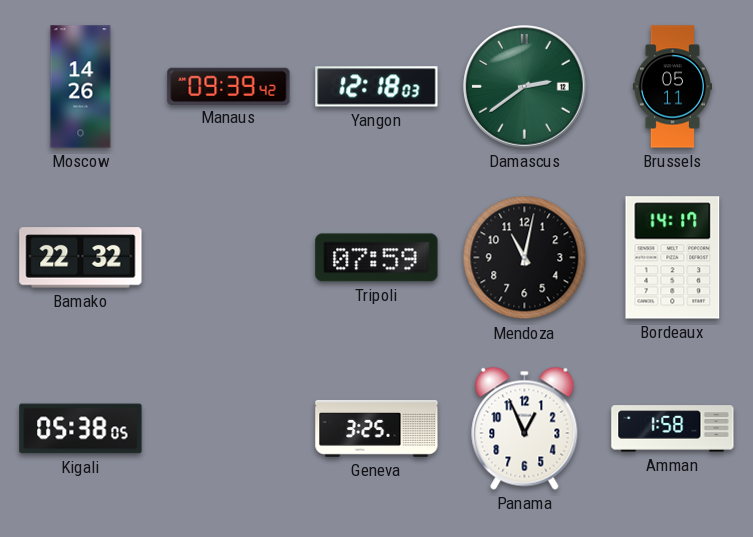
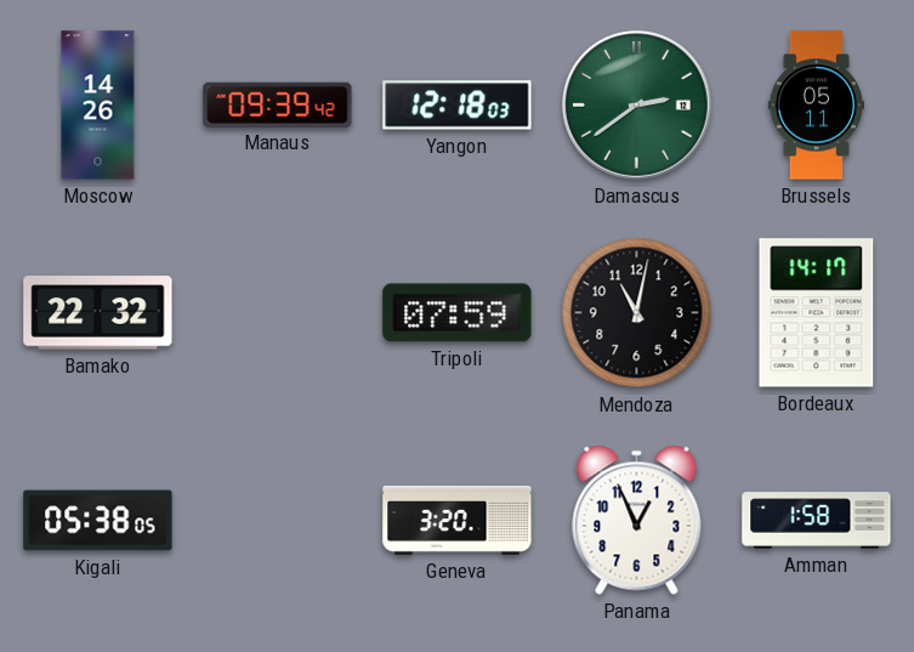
Geneva: 3:25 -> 3:20
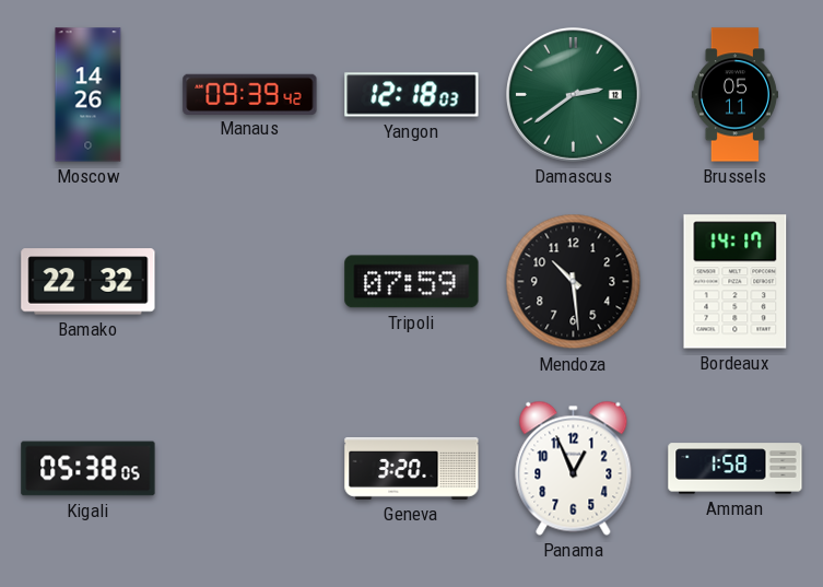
Mendoza: 11:02 -> 10:29
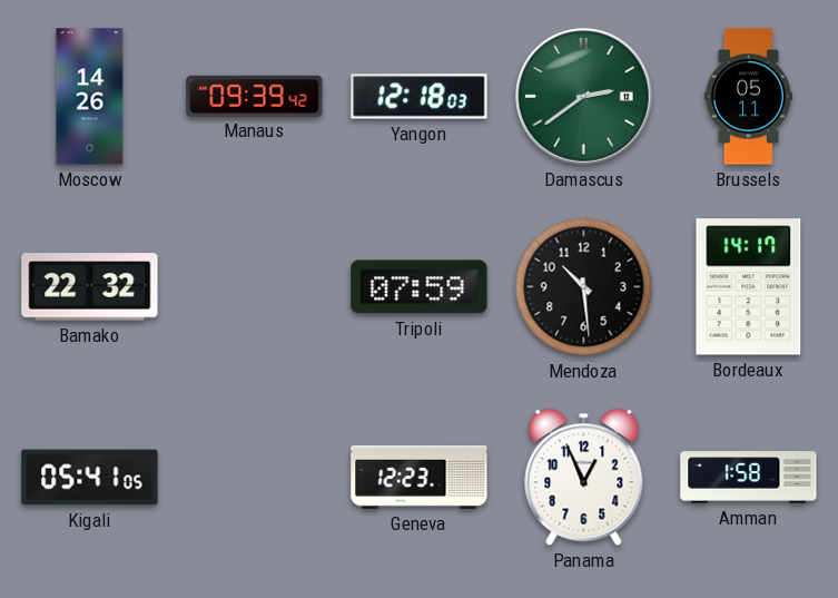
Kigali: 05:38 -> 05:41
Geneva: 3:20 -> 12:23
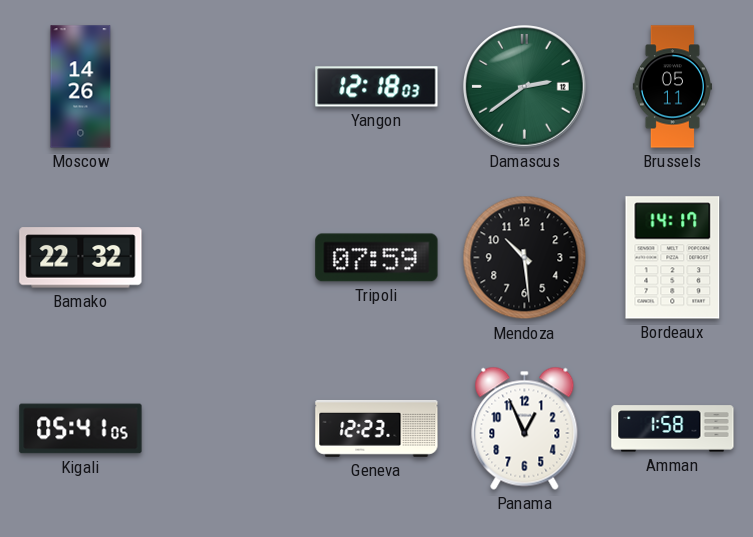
Manaus: 09:39 -> none
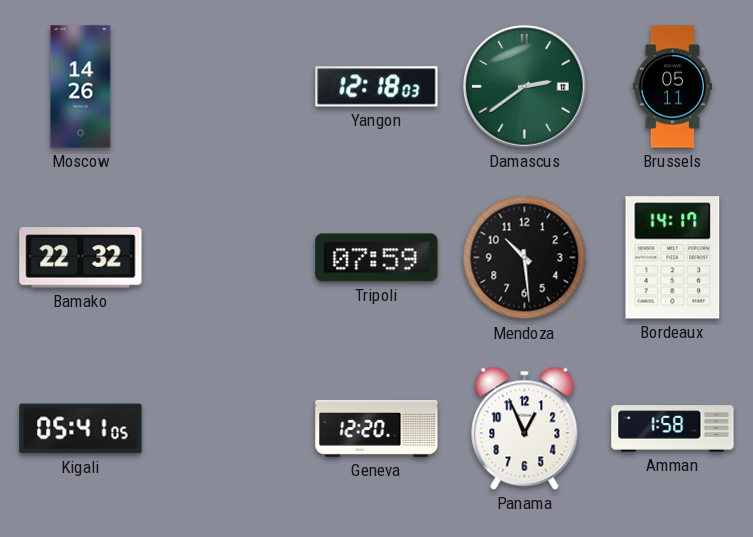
Geneva: 12:23 -> 12:20
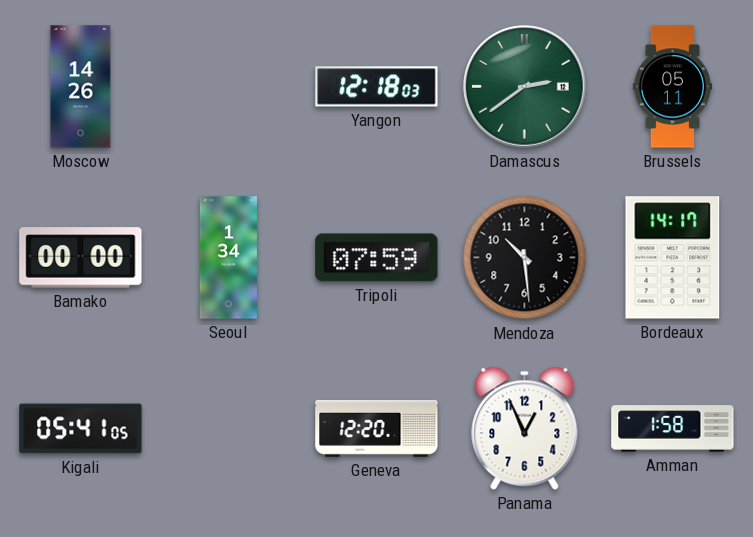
Bamako: 22:32 -> 00:00
Seoul: none -> 1:34
